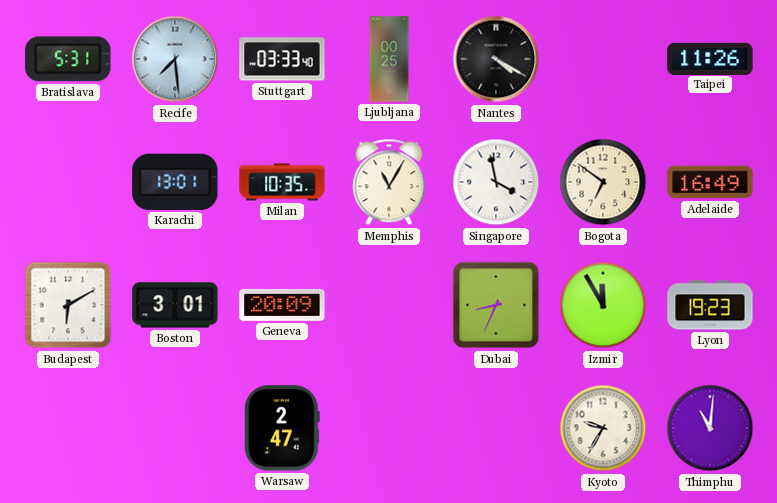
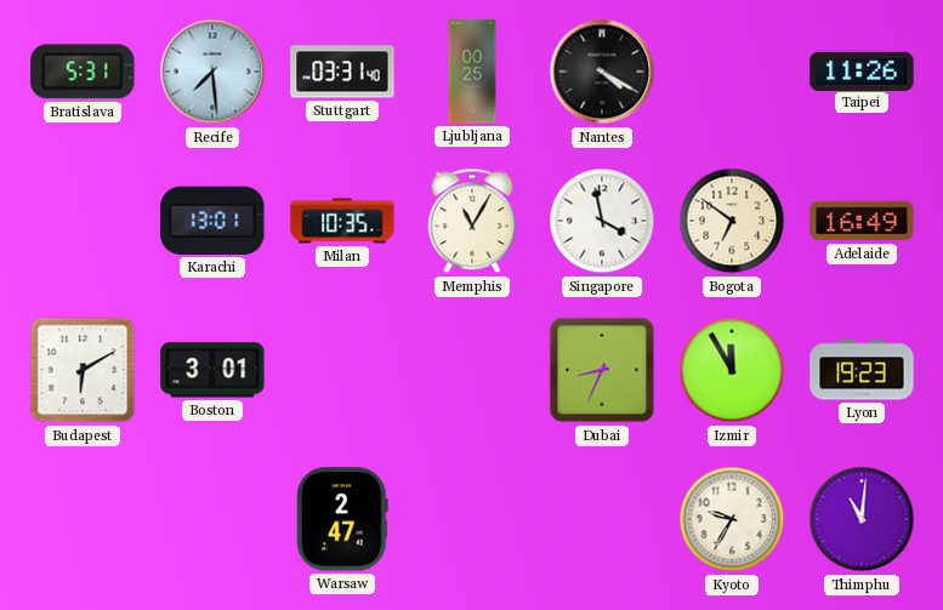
Stuttgart: 03:33 -> 03:31
Geneva: 20:09 -> none
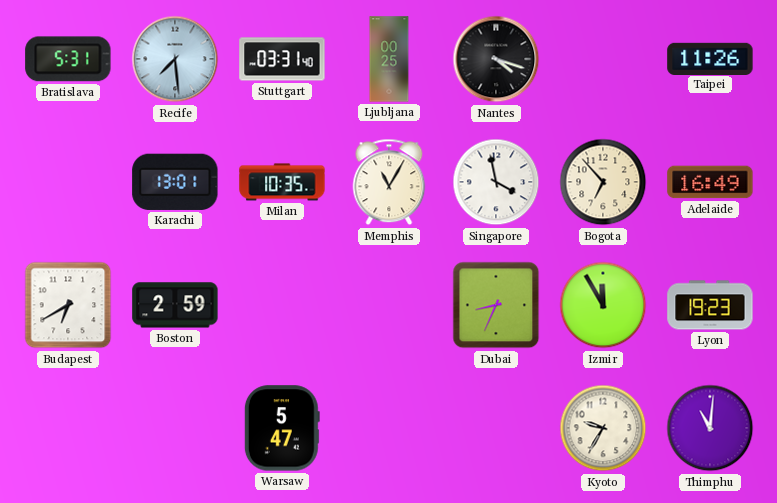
Nantes: 4:20 -> 4:18
Bogota: 6:51 -> 6:53
Budapest: 6:10 -> 6:40
Boston: 3:01 -> 2:59
Warsaw: 2:47 -> 5:47
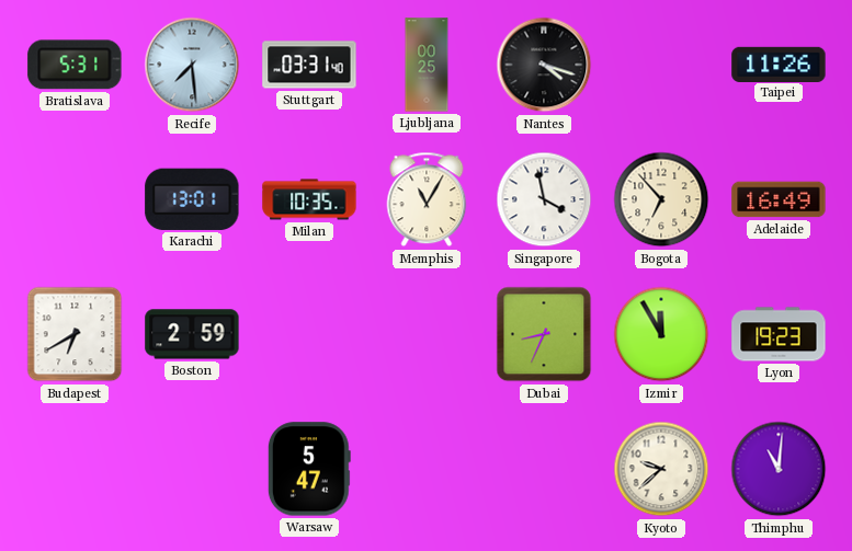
Kyoto: 9:35 -> 9:38
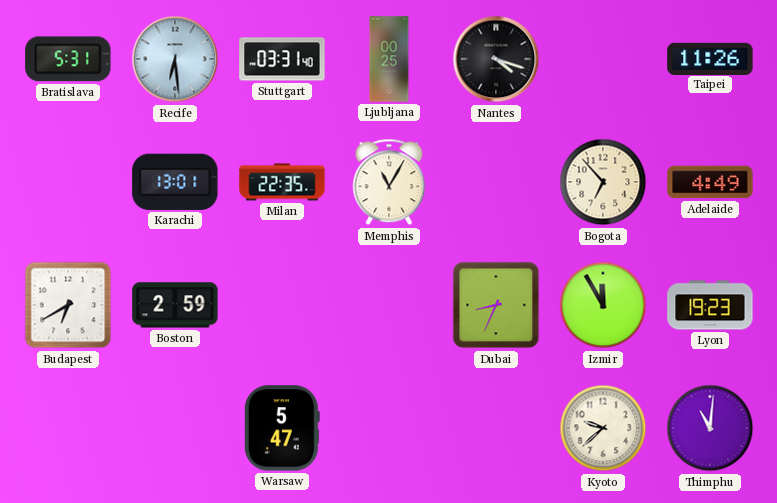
Recife: 7:29 -> 6:29
Milan: 10:35 -> 22:35
Singapore: 3:58 -> none
Adelaide: 16:49 -> 4:49
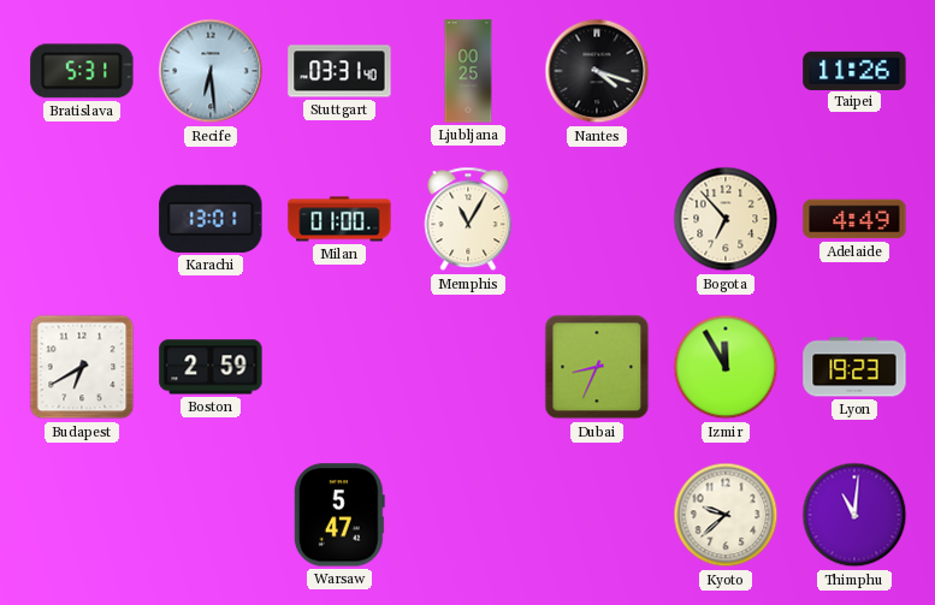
Milan: 22:35 -> 01:00
